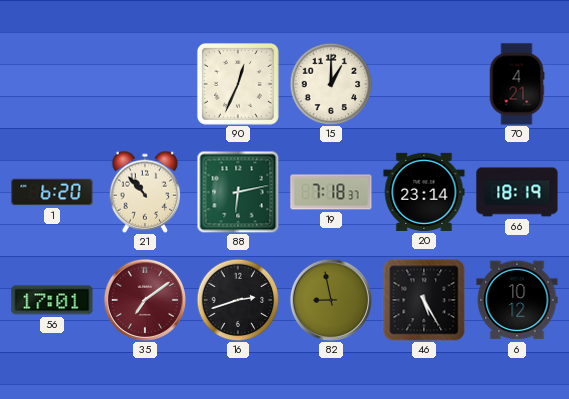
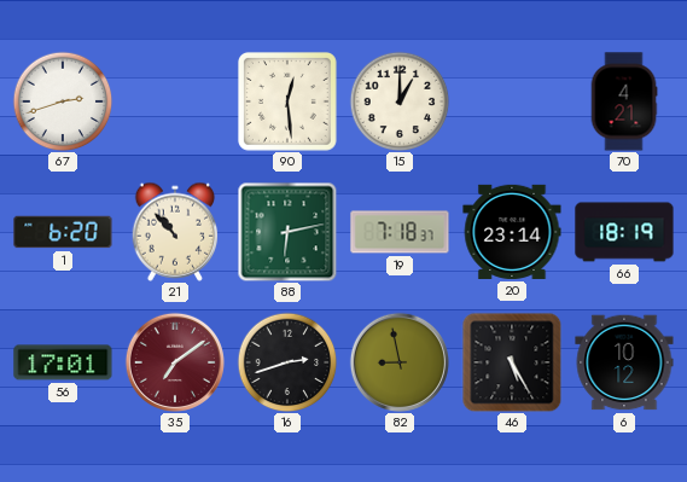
67: none -> 2:42
90: 12:34 -> 12:29
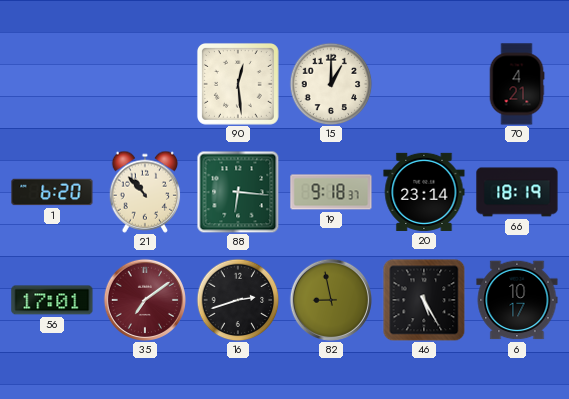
67: 2:42 -> none
88: 6:13 -> 6:16
19: 7:18 -> 9:18
6: 10:12 -> 10:17
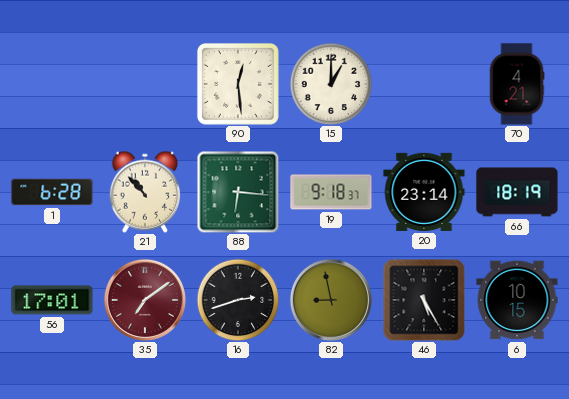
1: 6:20 -> 6:28
6: 10:17 -> 10:15
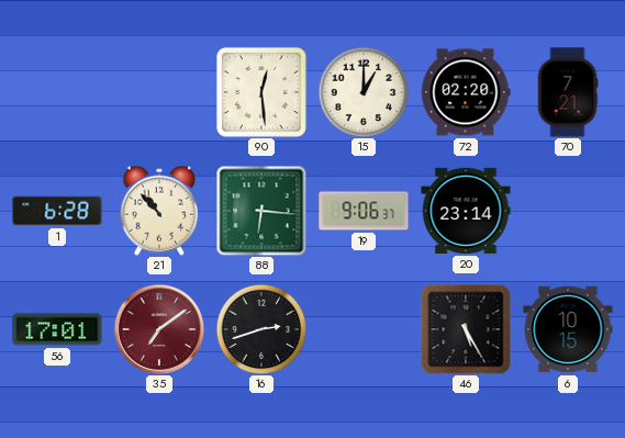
72: none -> 02:20
70: 4:21 -> 7:21
19: 9:18 -> 9:06
66: 18:19 -> none
82: 8:58 -> none
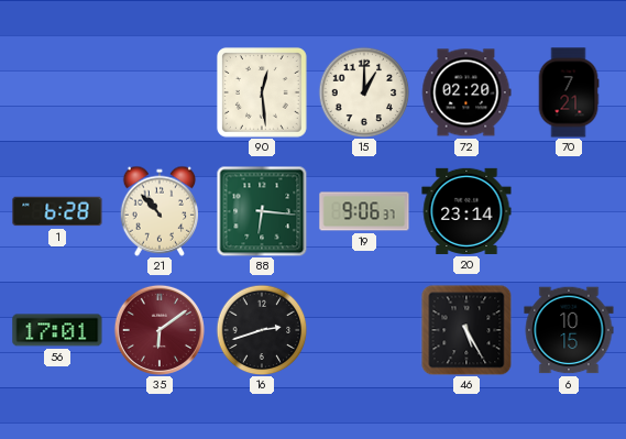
35: 7:09 -> 6:09
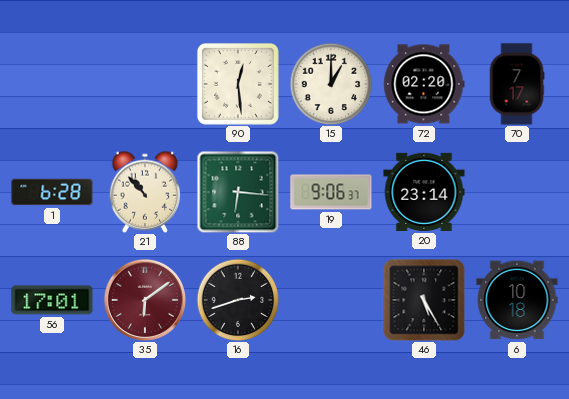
70: 7:21 -> 7:17
6: 10:15 -> 10:18
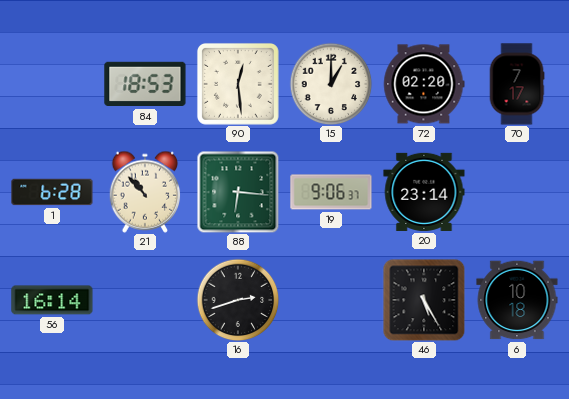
84: none -> 18:53
56: 17:01 -> 16:14
35: 6:09 -> none
